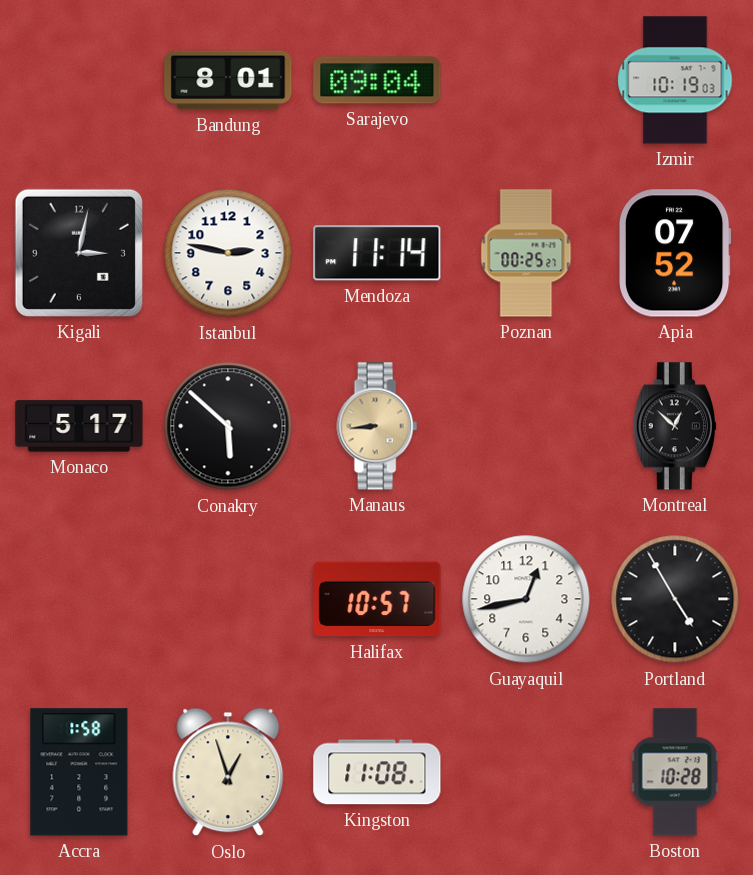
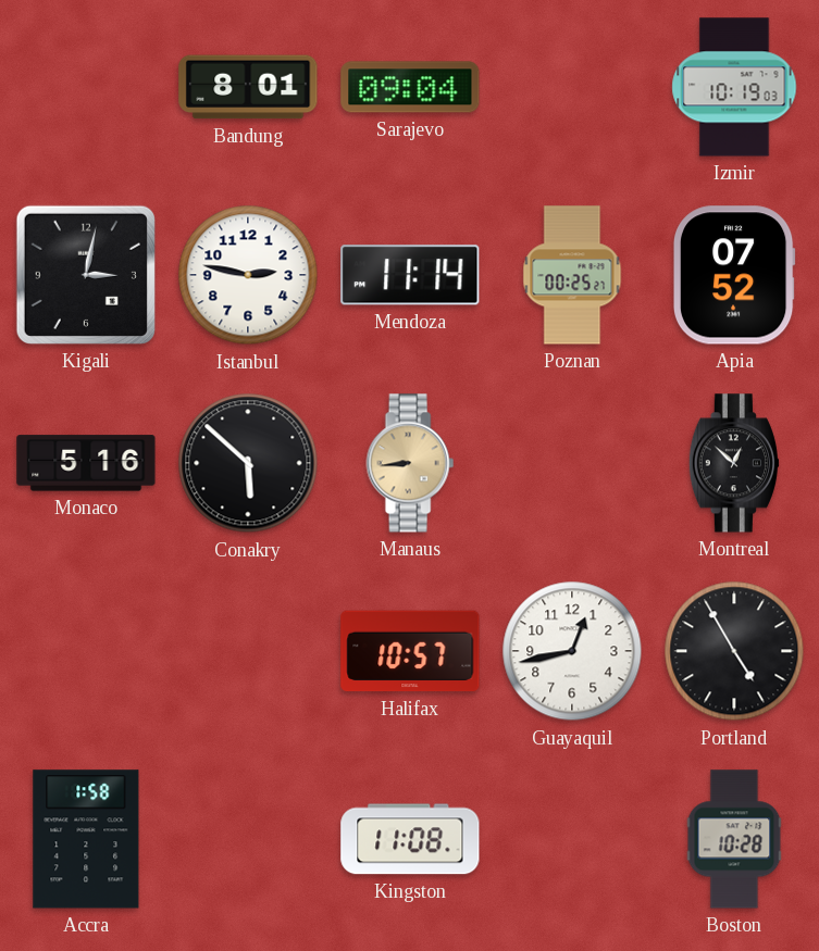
Monaco: 5:17 -> 5:16
Oslo: 12:57 -> none
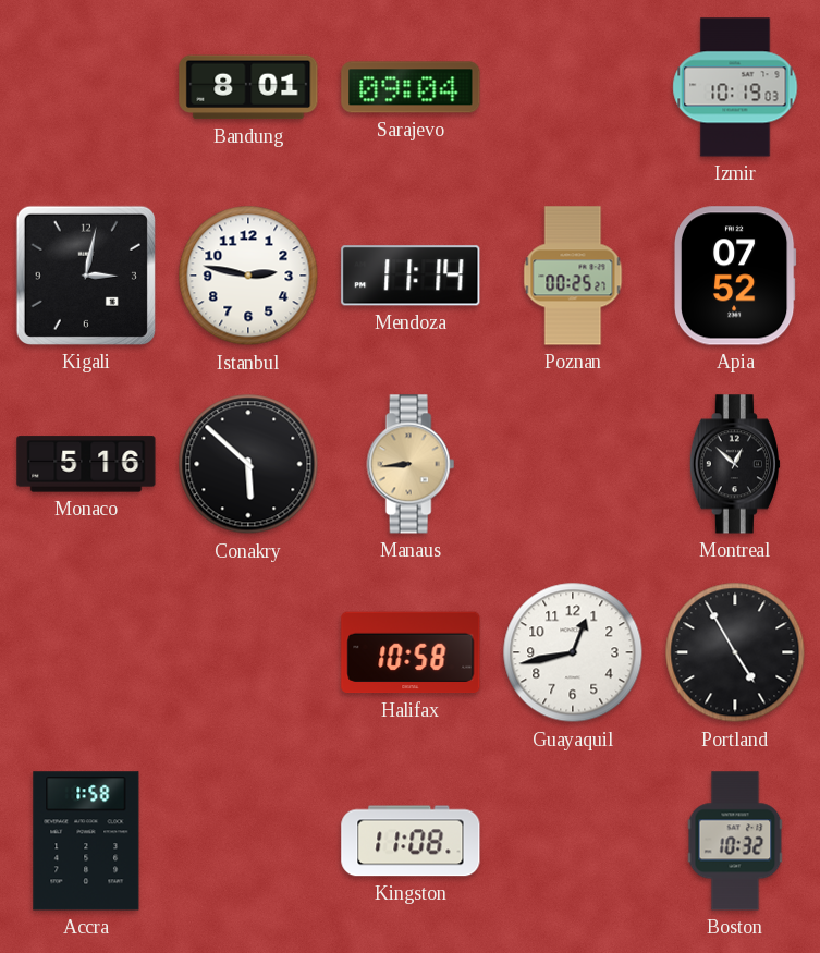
Halifax: 10:57 -> 10:58
Boston: 10:28 -> 10:32
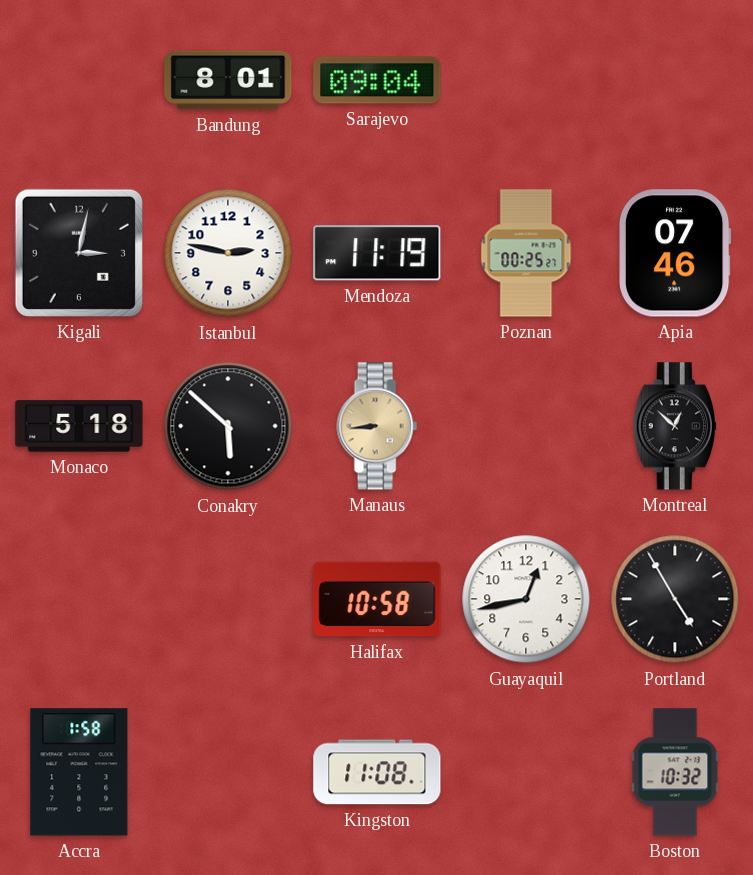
Izmir: 10:19 -> none
Mendoza: 11:14 -> 11:19
Apia: 07:52 -> 07:46
Monaco: 5:16 -> 5:18
